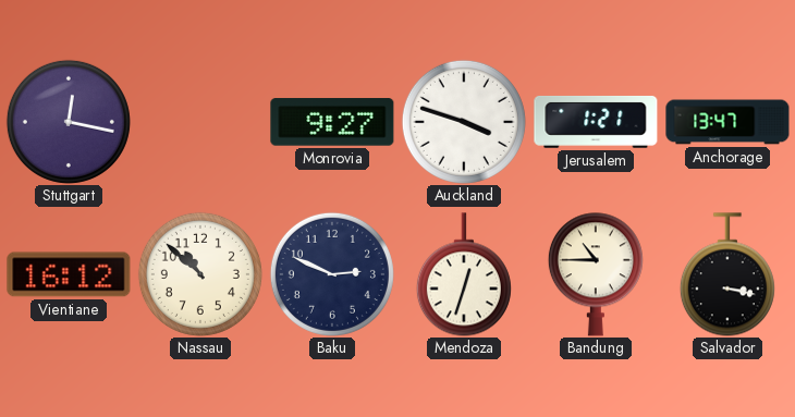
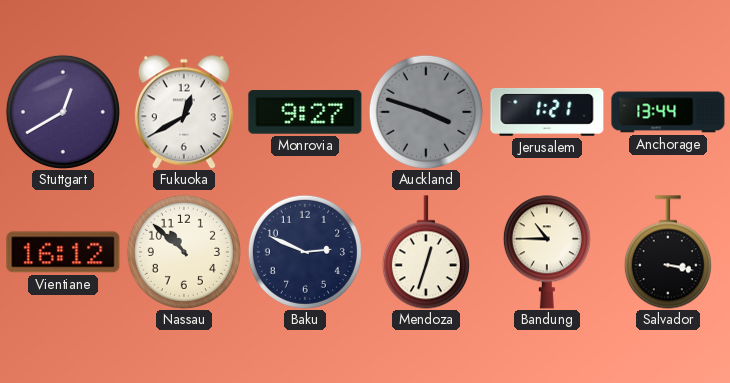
Stuttgart: 12:17 -> 12:40
Fukuoka: none -> 12:40
Auckland dial: white -> grey
Anchorage: 13:47 -> 13:44
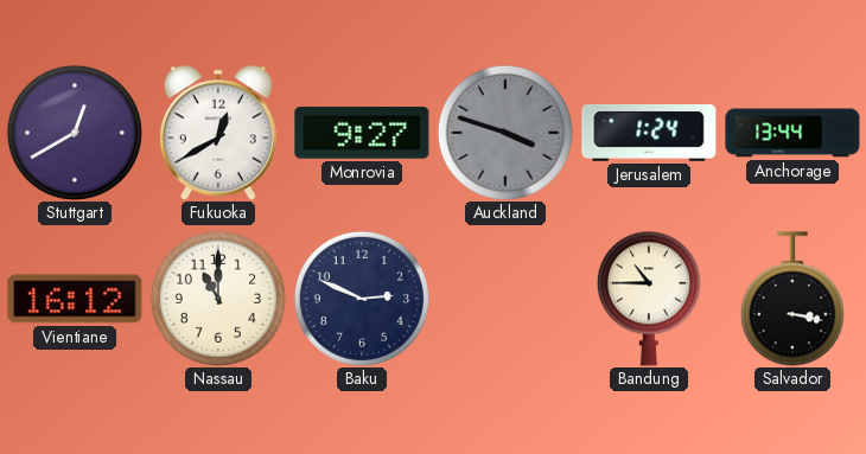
Jerusalem: 1:21 -> 1:24
Nassau: 10:52 -> 11:00
Mendoza: 12:33 -> none
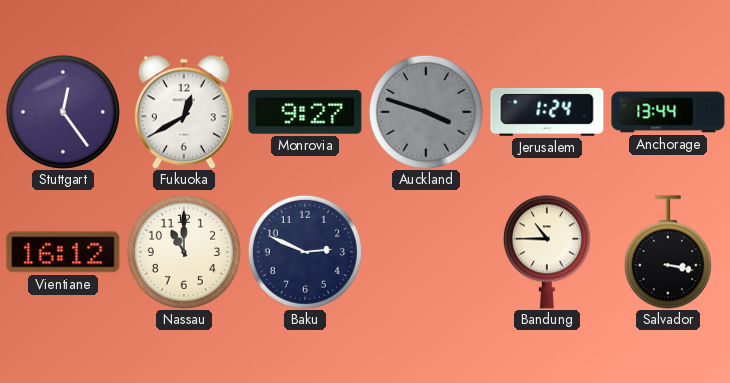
Stuttgart: 12:40 -> 12:24
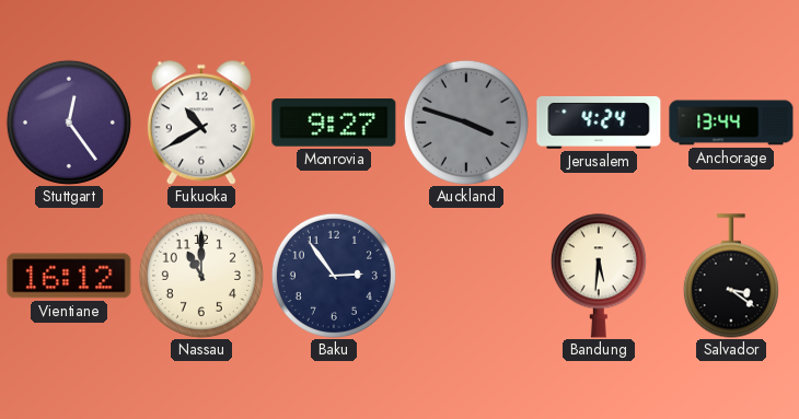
Fukuoka: 12:40 -> 10:40
Jerusalem: 1:24 -> 4:24
Baku: 2:49 -> 2:54
Bandung: 10:45 -> 5:31
Salvador: 3:17 -> 3:21
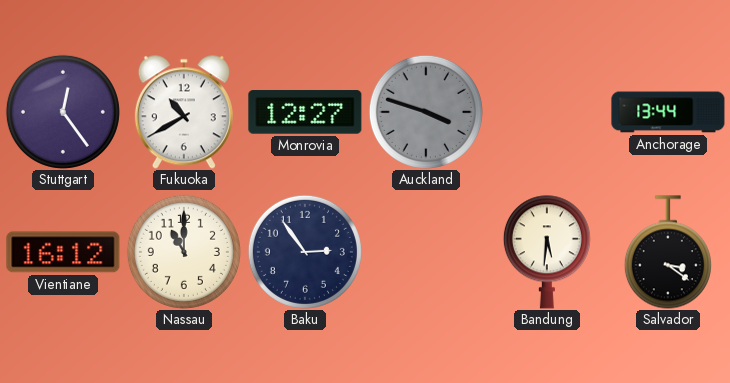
Monrovia: 9:27 -> 12:27
Jerusalem: 4:24 -> none
